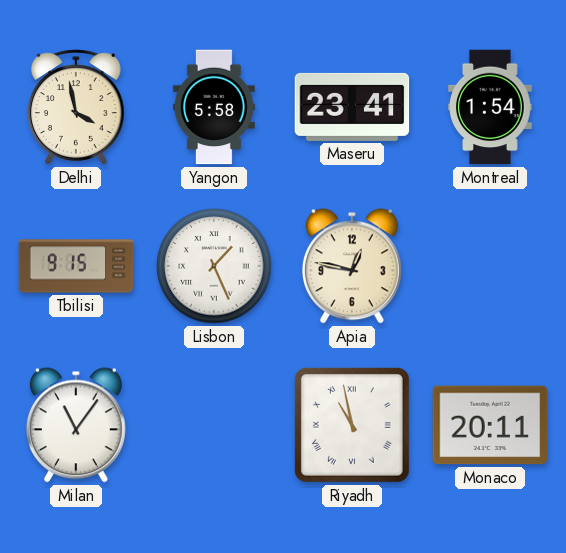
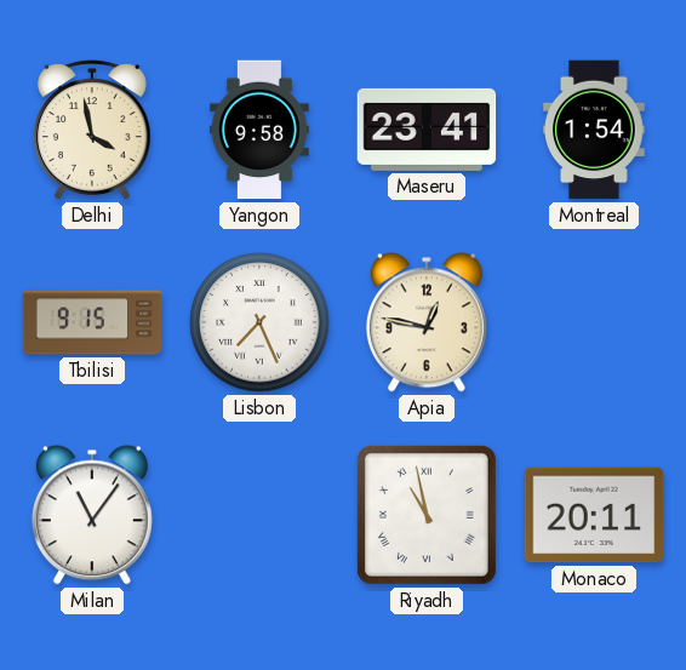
Yangon: 5:58 -> 9:58
Lisbon: 1:26 -> 7:26
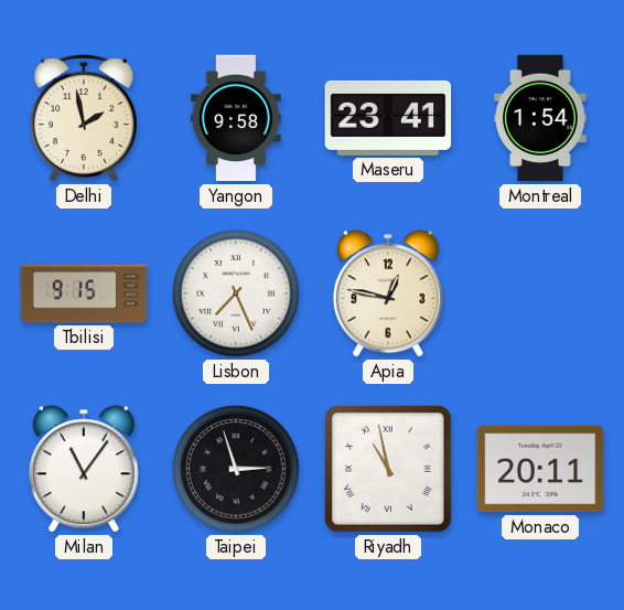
Delhi: 3:58 -> 1:58
Taipei: none -> 2:57
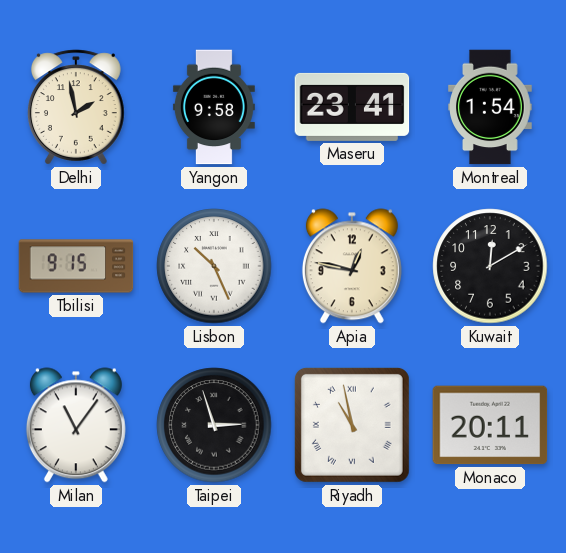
Lisbon: 7:26 -> 10:26
Kuwait: none -> 12:10
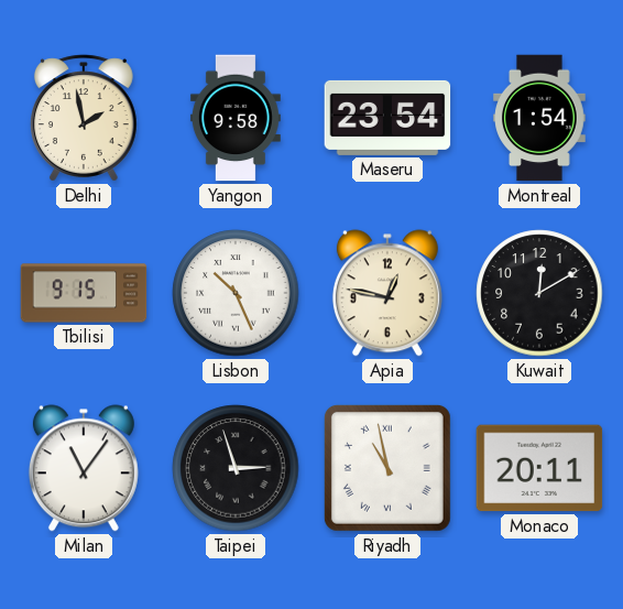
Maseru: 23:41 -> 23:54
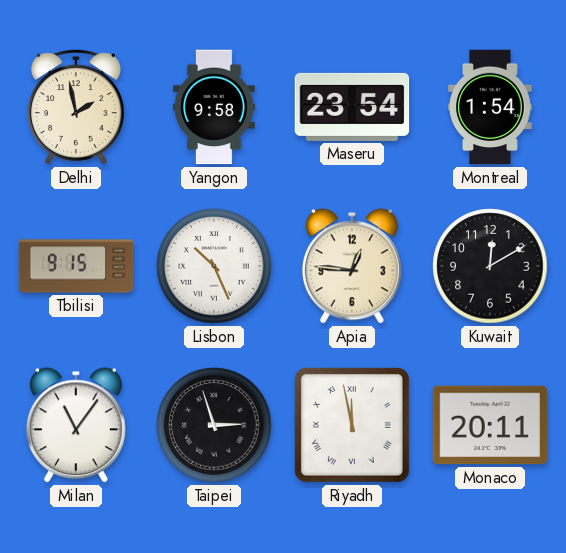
Apia: 12:47 -> 12:46
Riyadh: 10:58 -> 11:58
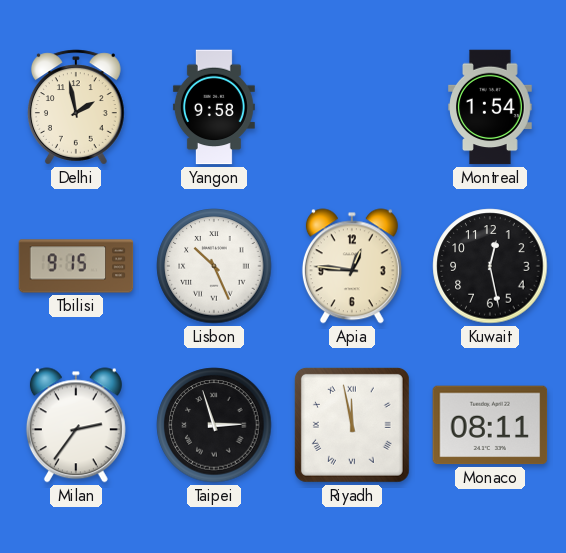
Maseru: 23:54 -> none
Kuwait: 12:10 -> 12:28
Milan: 11:06 -> 2:36
Monaco: 20:11 -> 08:11
